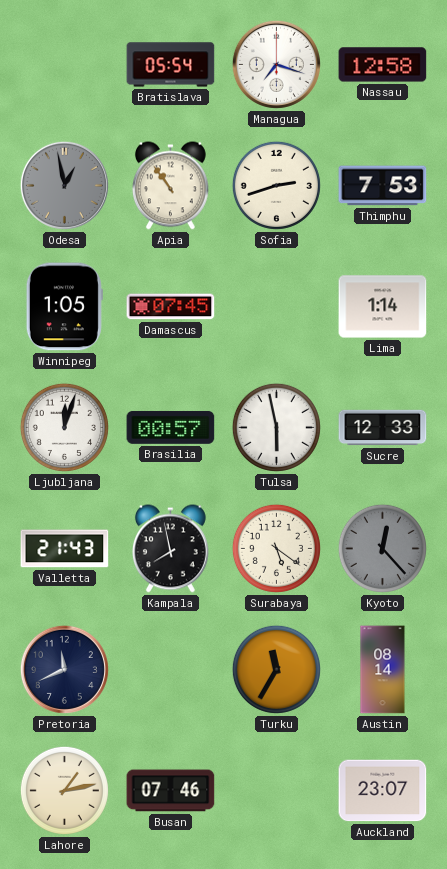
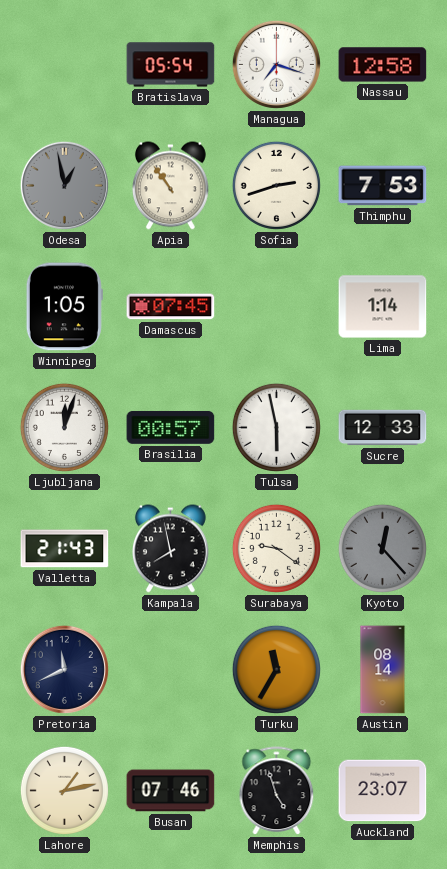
Surabaya: 5:21 -> 9:21
Memphis: none -> 4:57
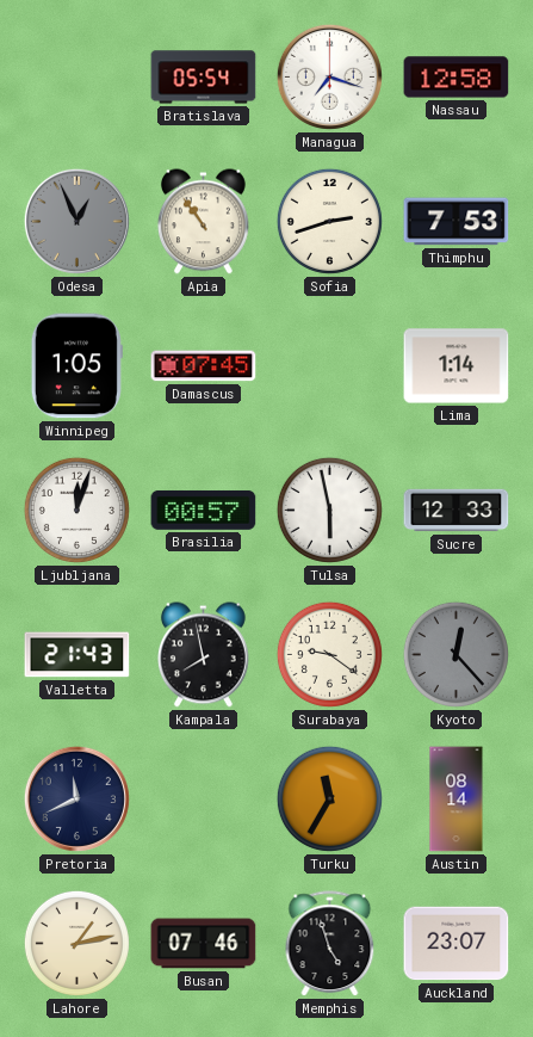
Odesa: 12:58 -> 12:56
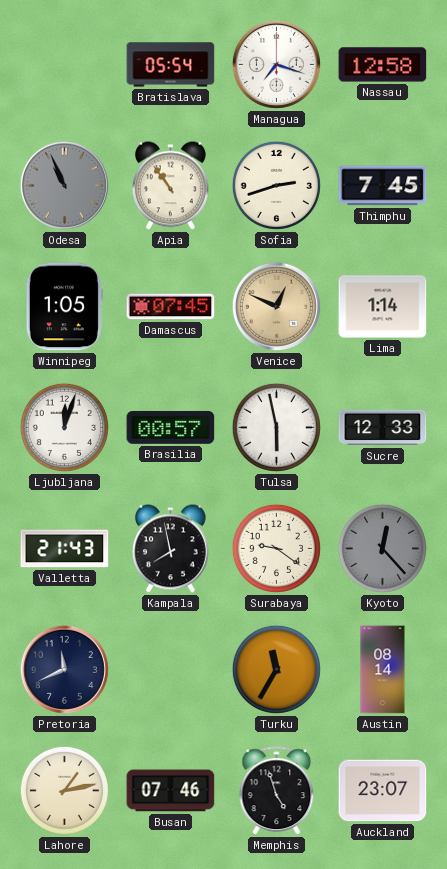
Odesa: 12:56 -> 10:56
Thimphu: 7:53 -> 7:45
Venice: none -> 12:49
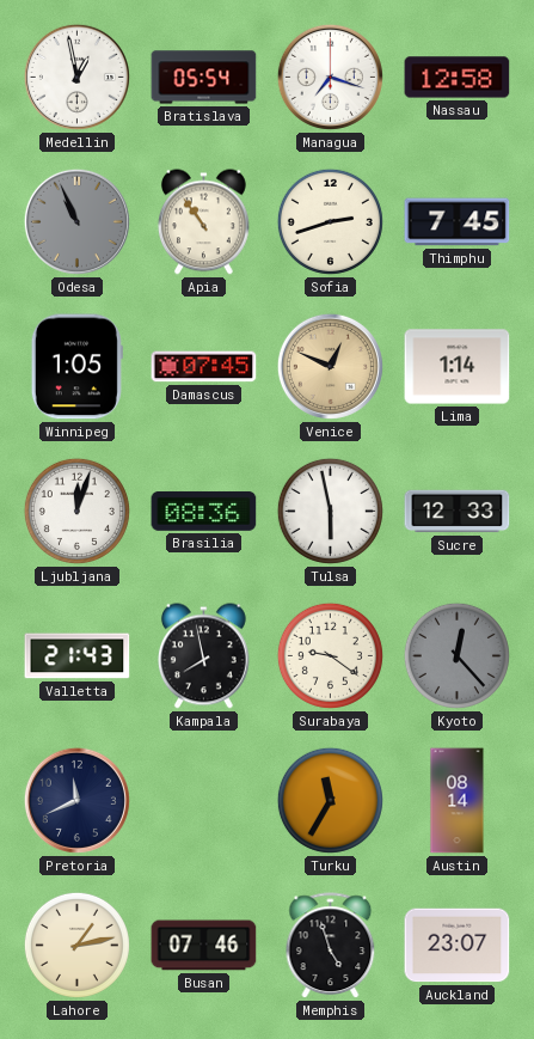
Medellin: none -> 12:58
Brasilia: 00:57 -> 08:36
